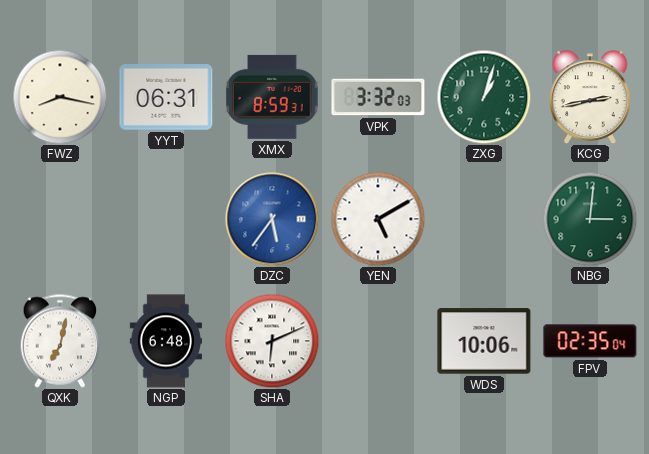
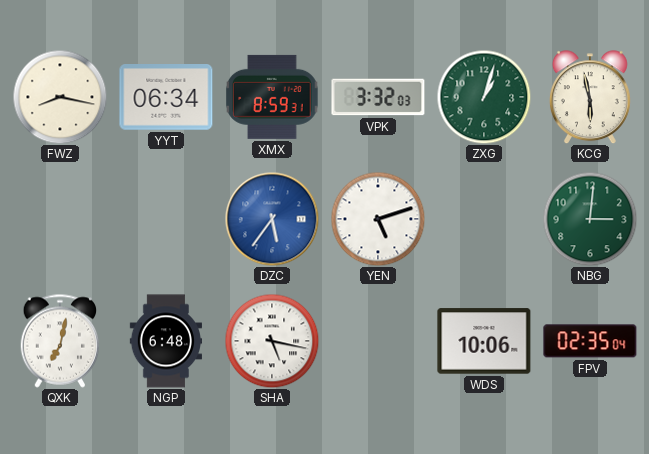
YYT: 06:31 -> 06:34
KCG: 2:43 -> 5:58
YEN: 5:10 -> 5:12
SHA: 6:11 -> 5:17
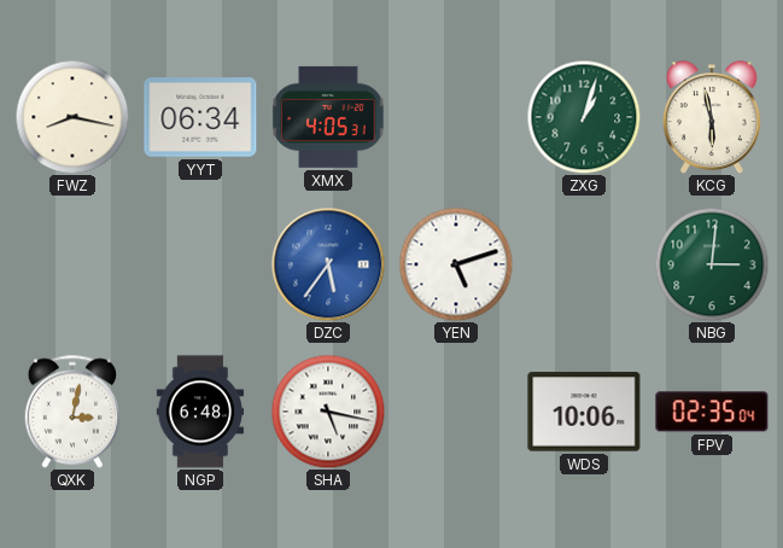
XMX: 8:59 -> 4:05
VPK: 3:32 -> none
QXK: 7:02 -> 3:02
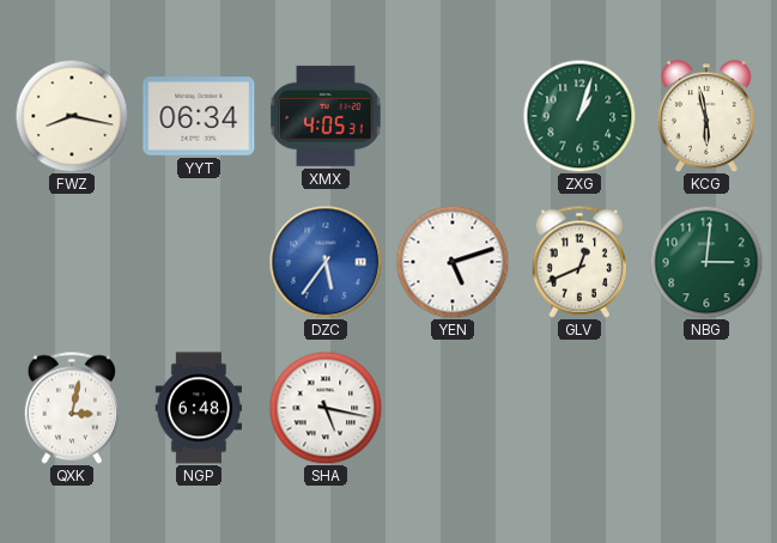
GLV: none -> 12:41
WDS: 10:06 -> none
FPV: 02:35 -> none
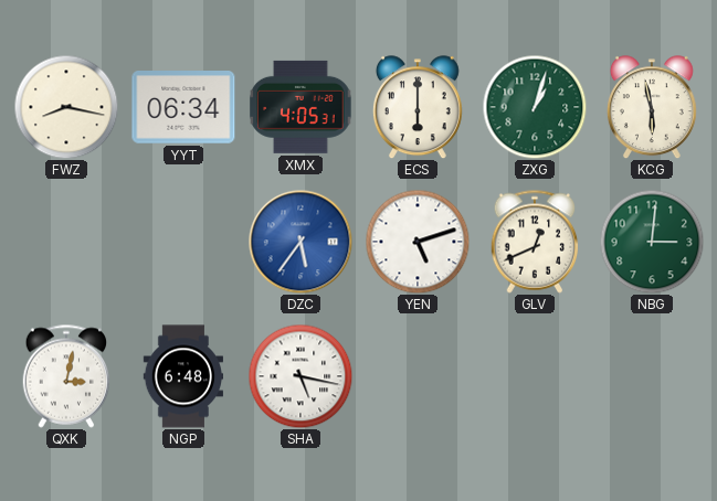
ECS: none -> 6:00
